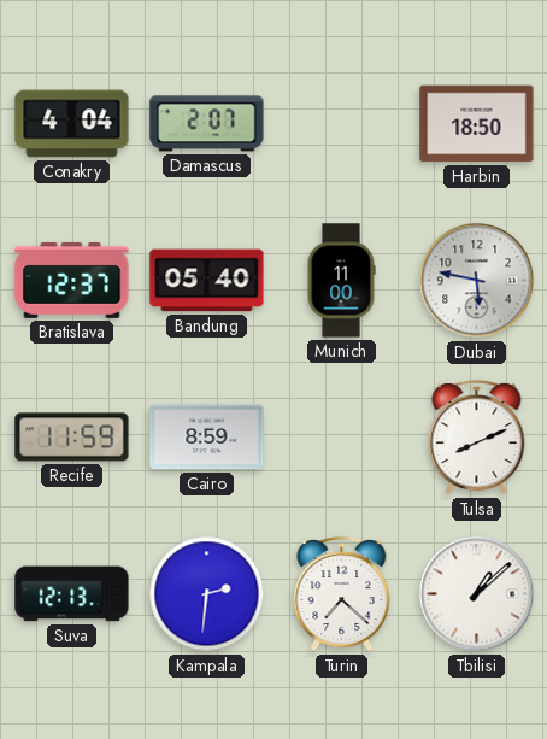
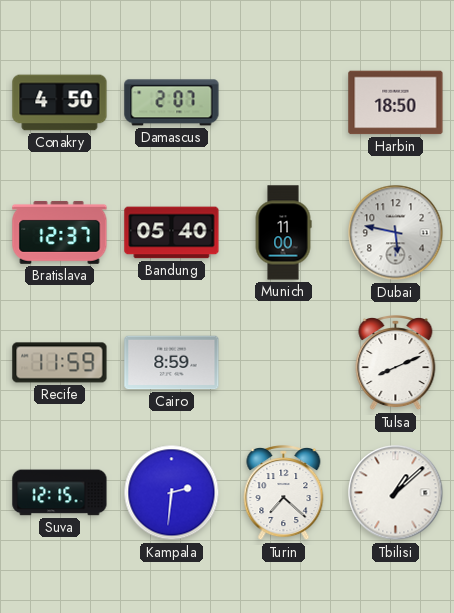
Conakry: 4:04 -> 4:50
Suva: 12:13 -> 12:15
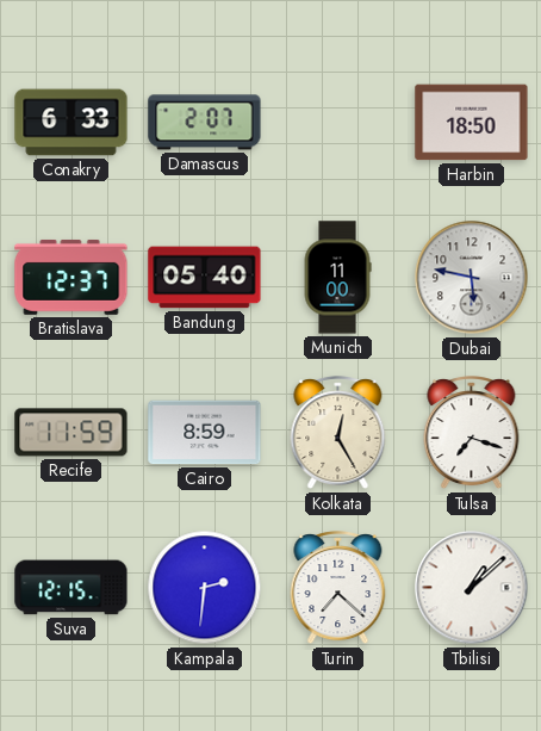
Conakry: 4:50 -> 6:33
Kolkata: none -> 12:25
Tulsa: 8:11 -> 7:18
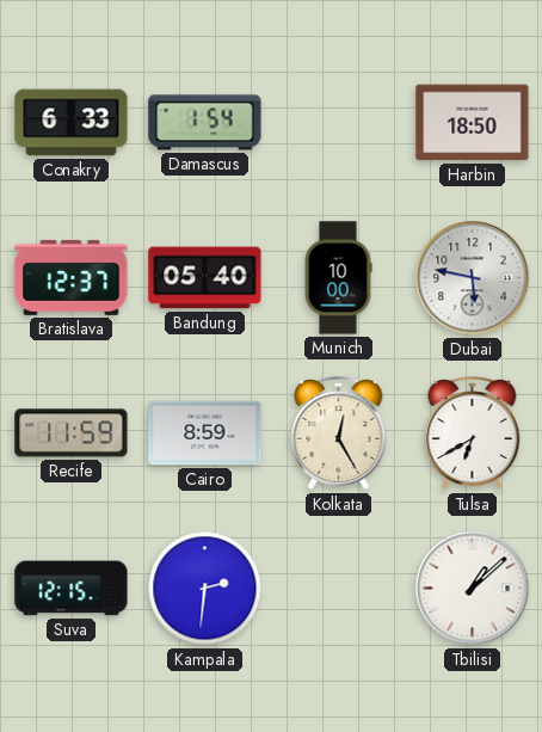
Damascus: 2:07 -> 1:54
Munich: 11:00 -> 10:00
Tulsa: 7:18 -> 6:40
Turin: 7:22 -> none
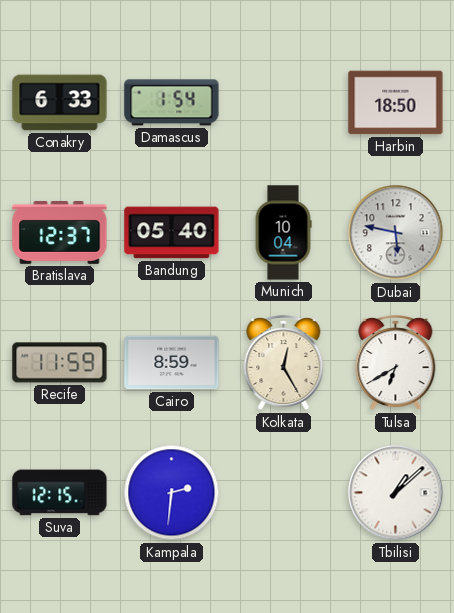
Munich: 10:00 -> 10:04
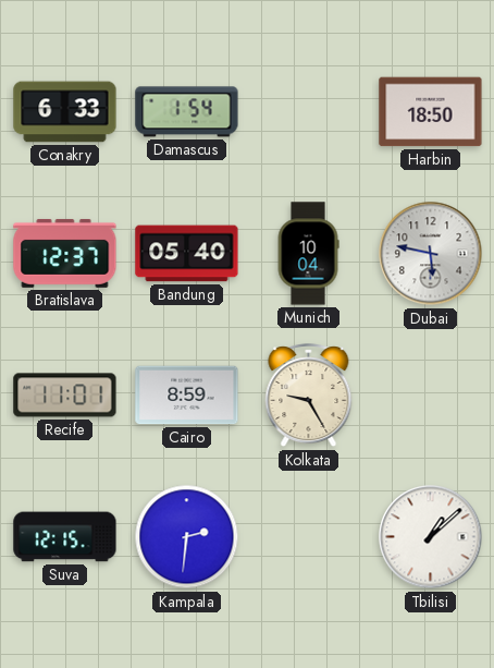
Recife: 11:59 -> 11:01
Kolkata: 12:25 -> 9:25
Tulsa: 6:40 -> none
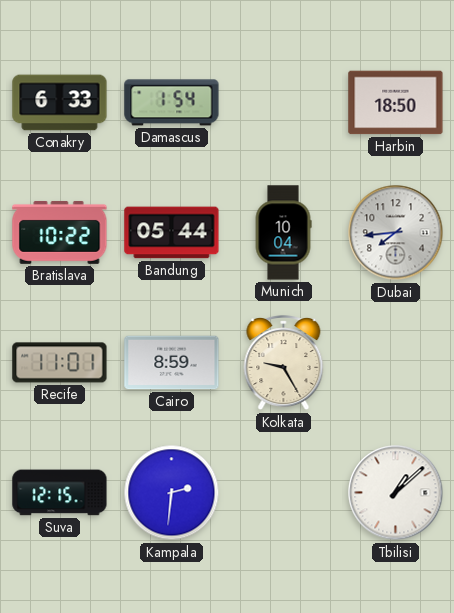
Bratislava: 12:37 -> 10:22
Bandung: 05:40 -> 05:44
Dubai: 5:47 -> 7:44
